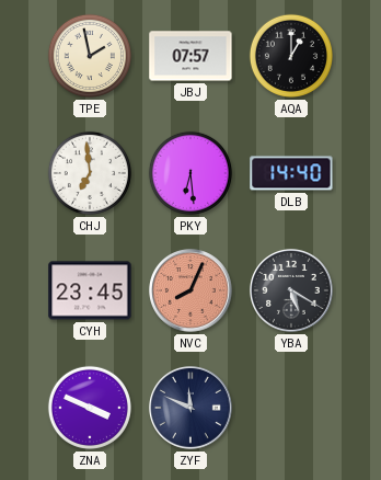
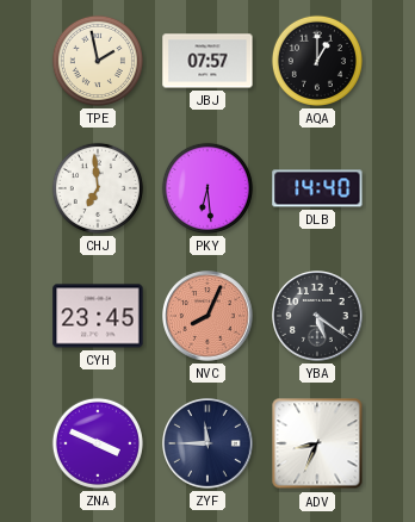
YBA: 5:20 -> 5:21
ZYF: 11:49 -> 11:45
ADV: none -> 8:34
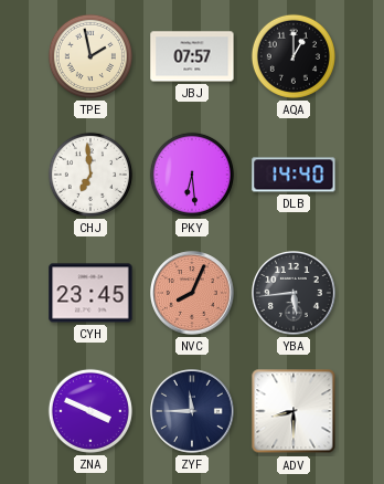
YBA: 5:21 -> 5:44
ADV: 8:34 -> 8:30
